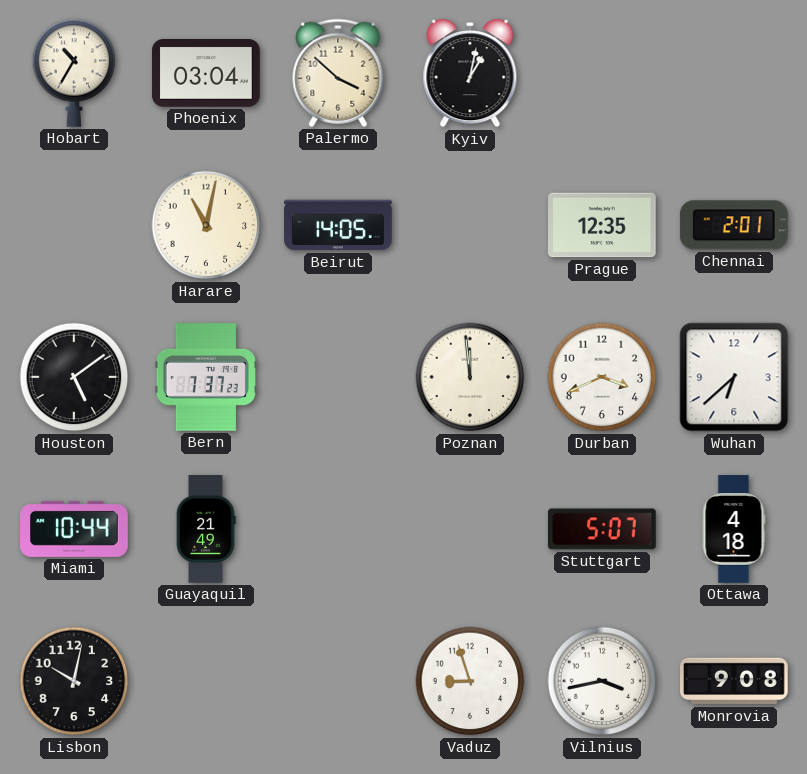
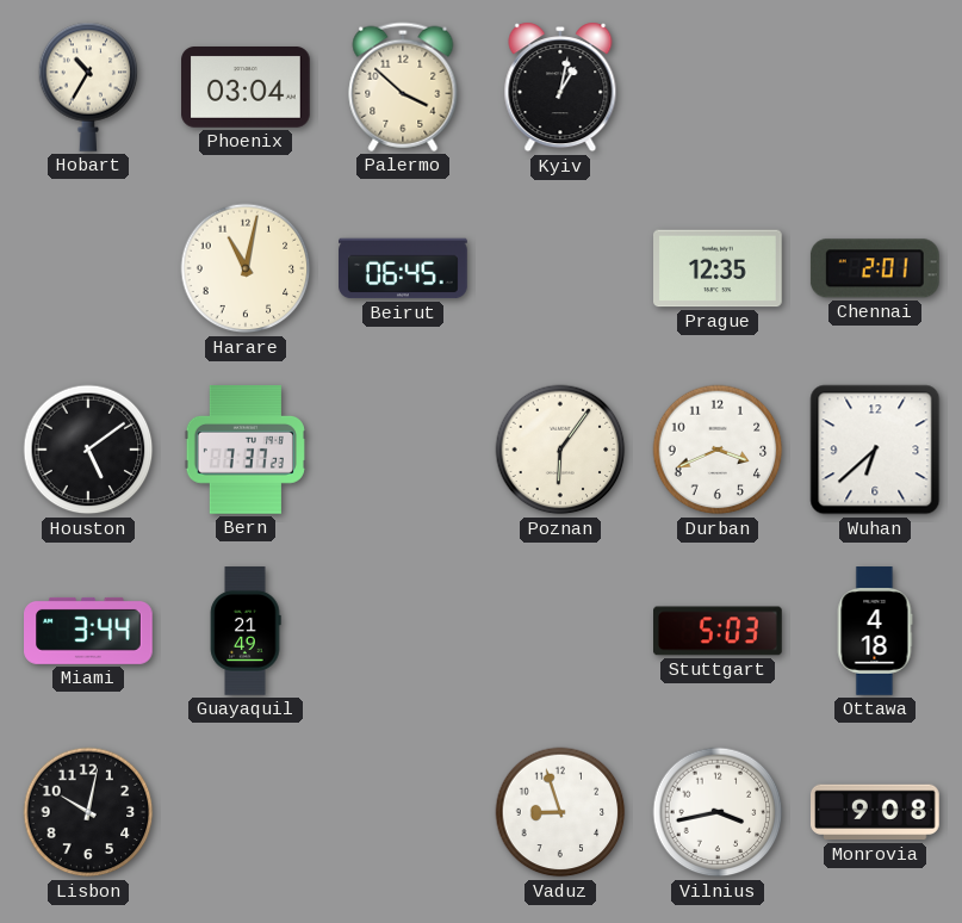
Beirut: 14:05 -> 06:45
Poznan: 11:59 -> 6:06
Miami: 10:44 -> 3:44
Stuttgart: 5:07 -> 5:03
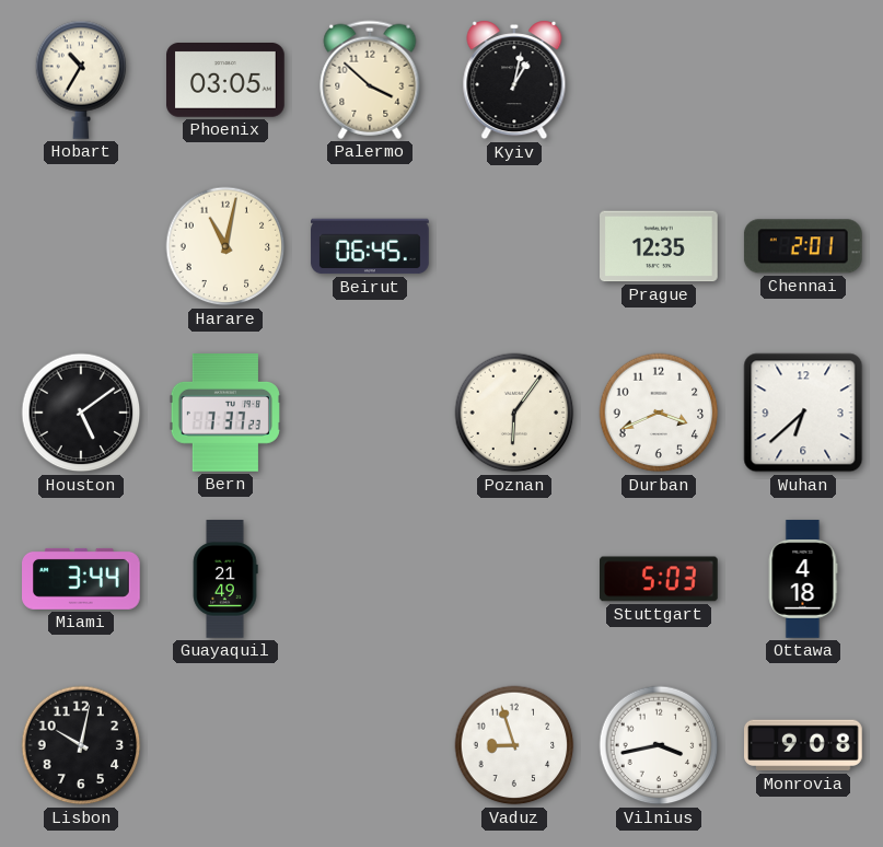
Phoenix: 03:04 -> 03:05
